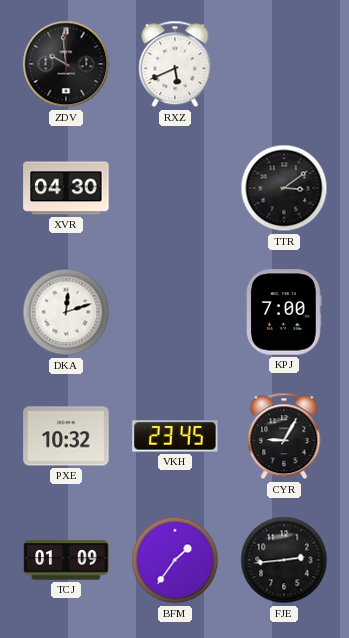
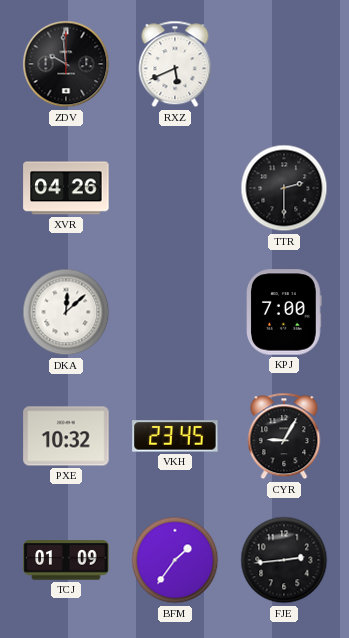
XVR: 04:30 -> 04:26
TTR: 3:09 -> 2:30
DKA: 12:12 -> 12:08
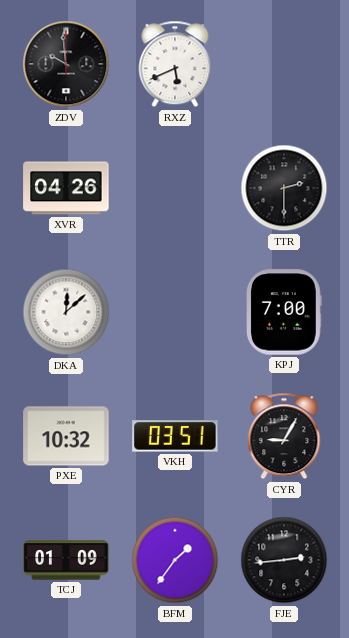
VKH: 23:45 -> 03:51
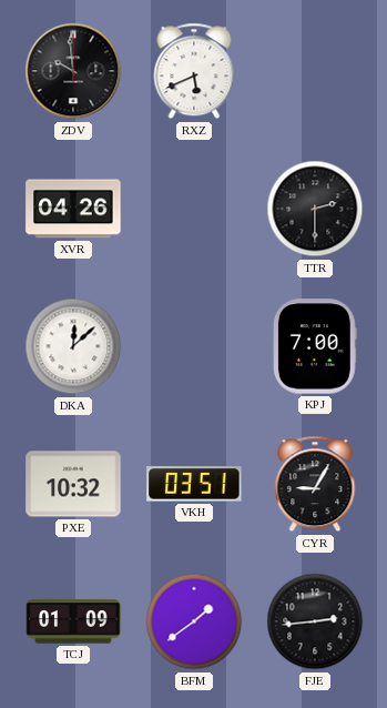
BFM: 1:36 -> 1:39
